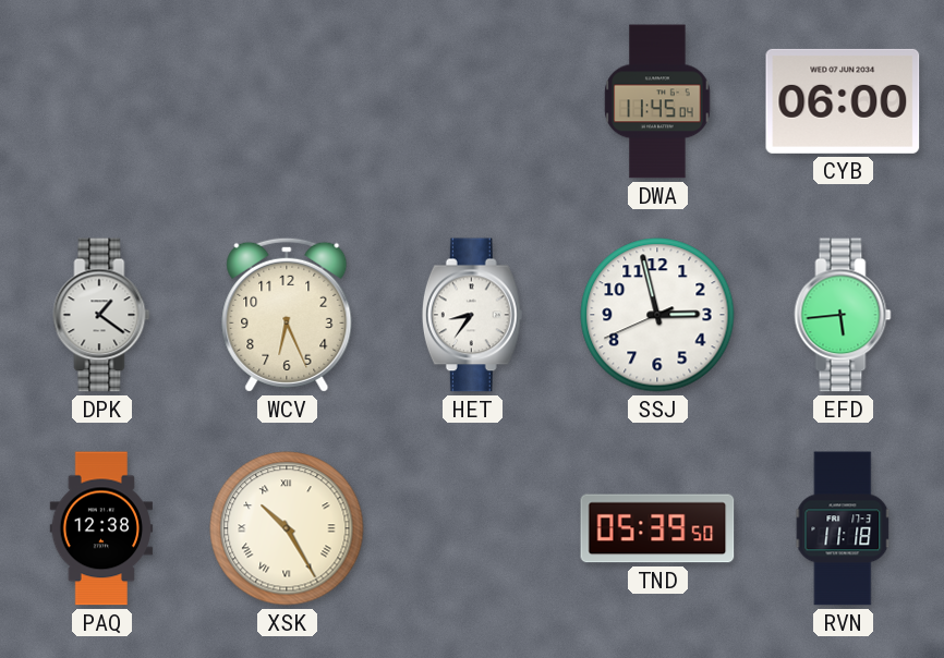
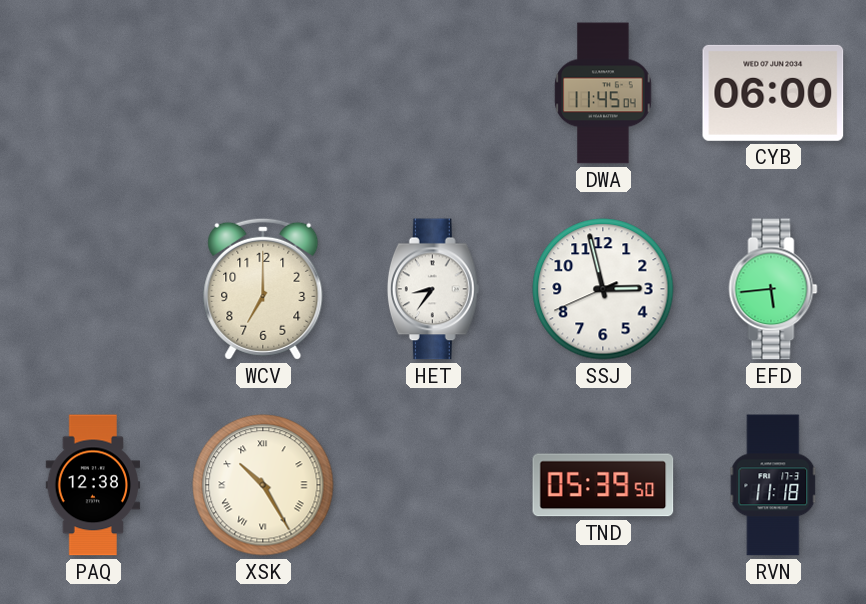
DPK: 1:21 -> none
WCV: 6:26 -> 7:00
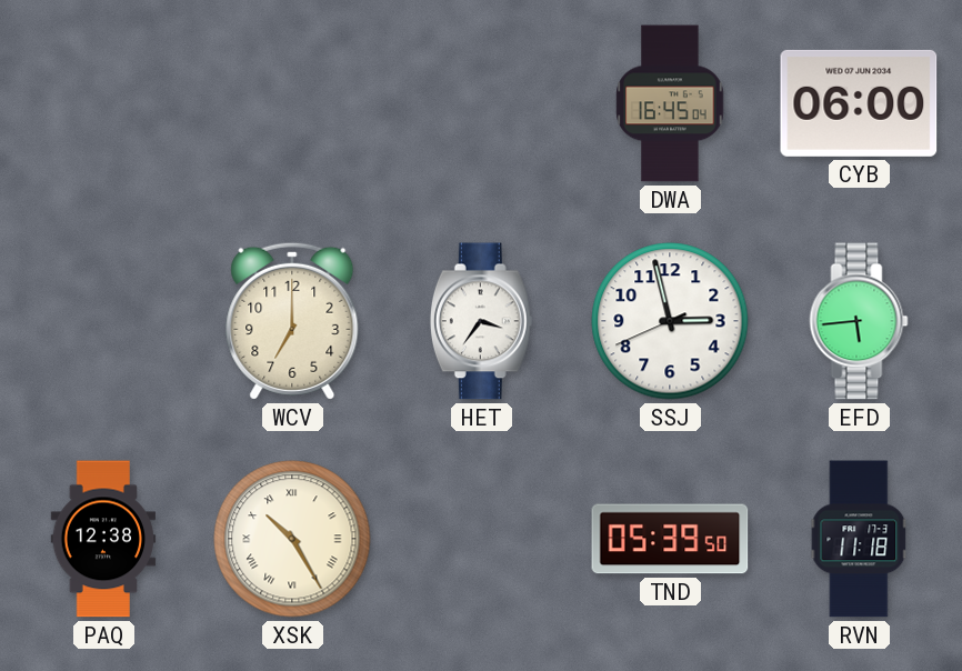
DWA: 11:45 -> 16:45
HET: 8:36 -> 3:36
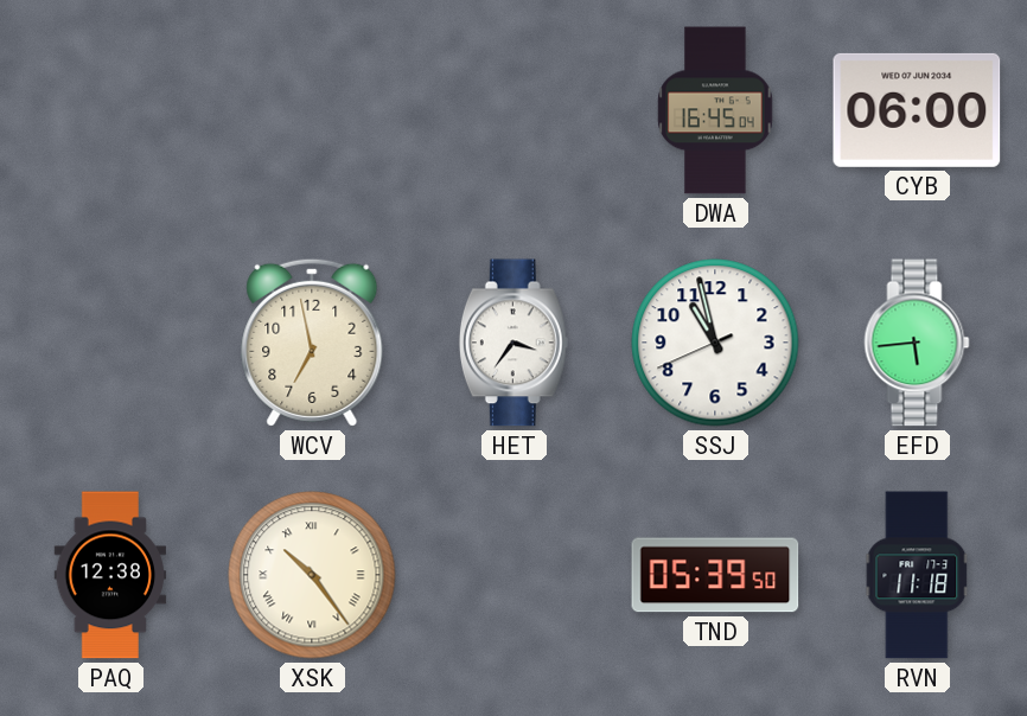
WCV: 7:00 -> 6:58
SSJ: 2:57 -> 10:57
XSK: 10:25 -> 10:24
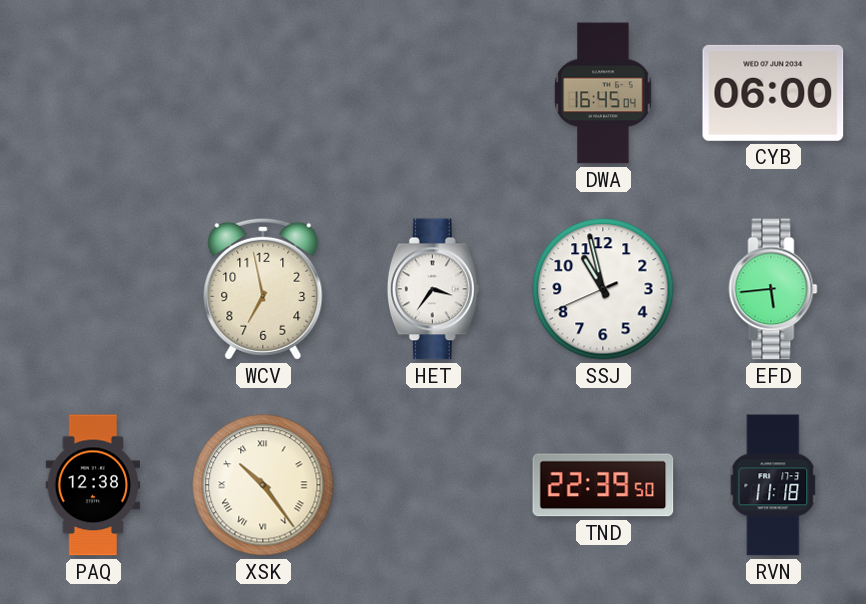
TND: 05:39 -> 22:39
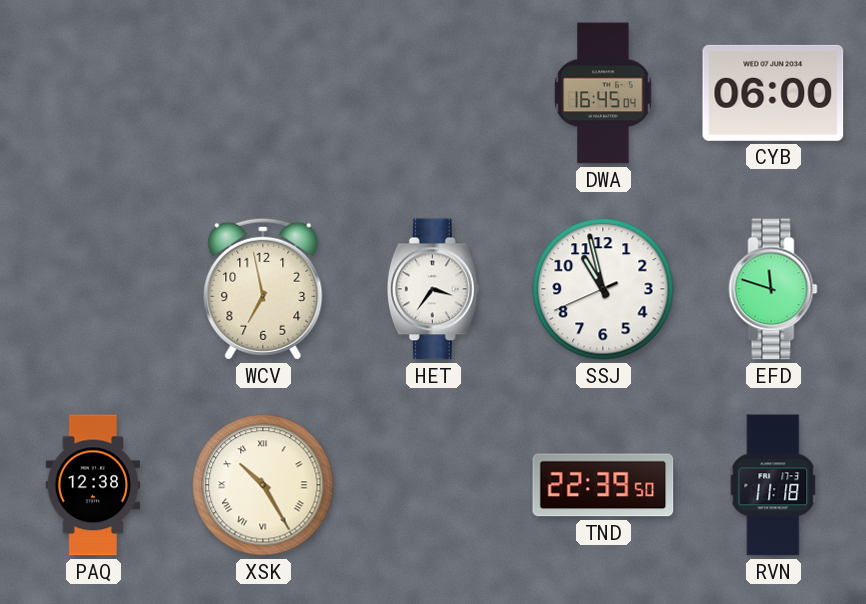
EFD: 5:44 -> 11:48
XSK: 10:24 -> 10:25
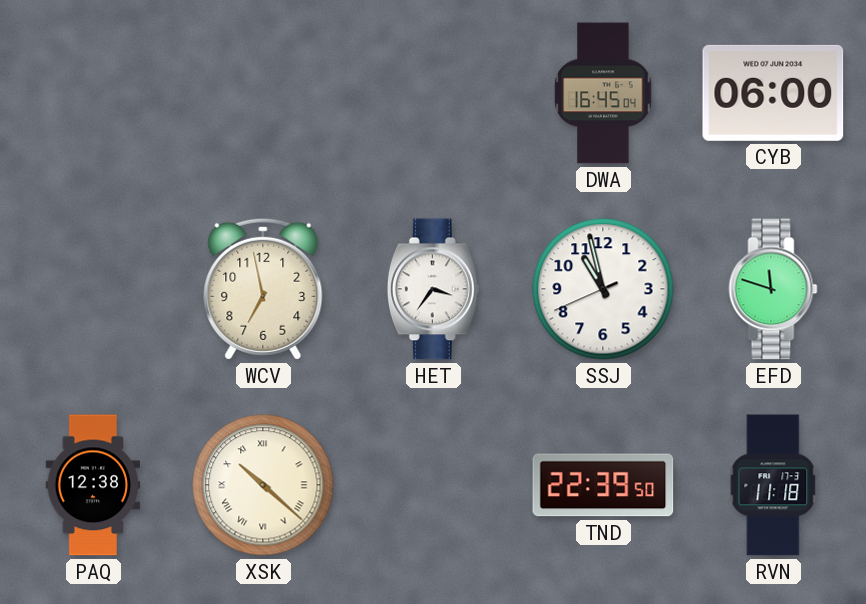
XSK: 10:25 -> 10:22
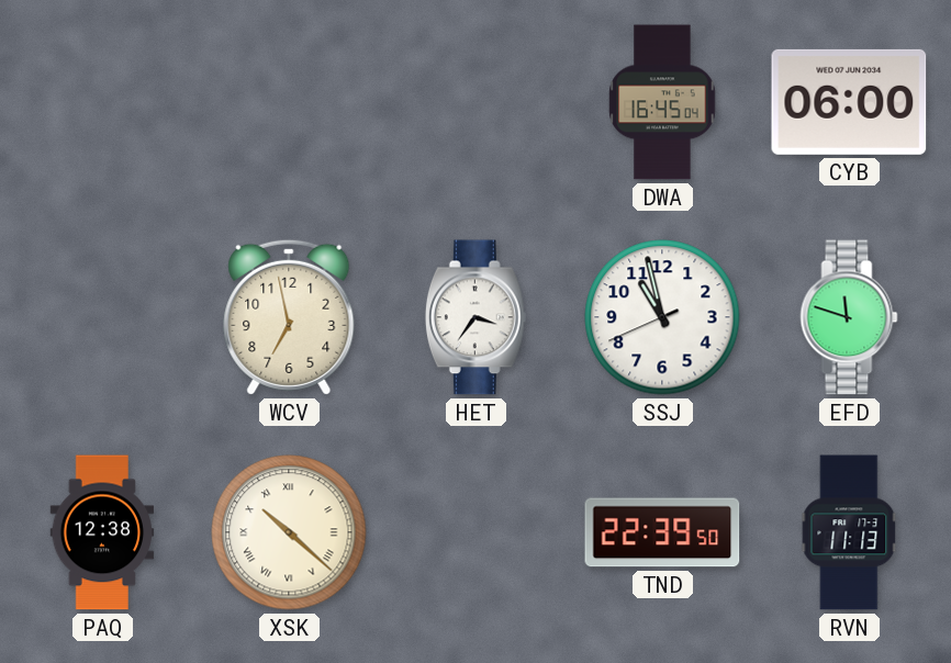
RVN: 11:18 -> 11:13
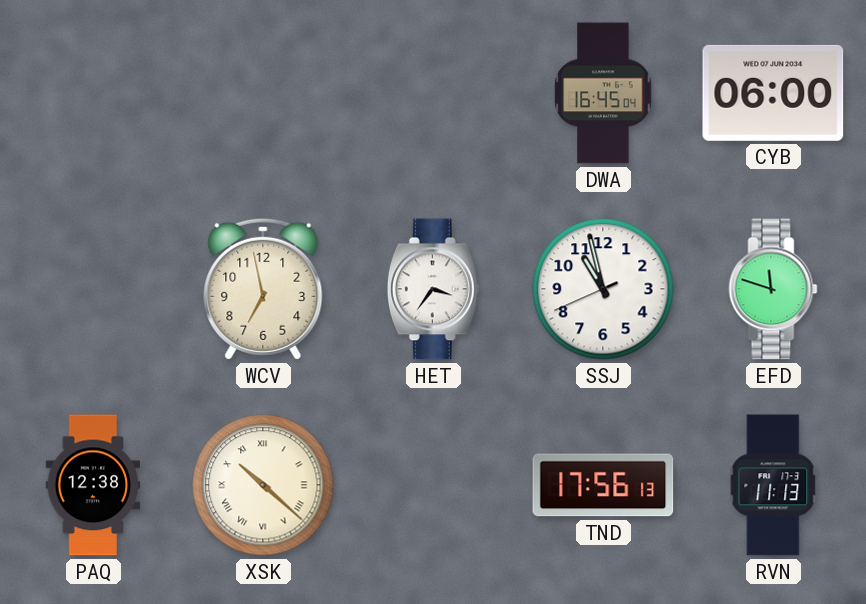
TND: 22:39 -> 17:56
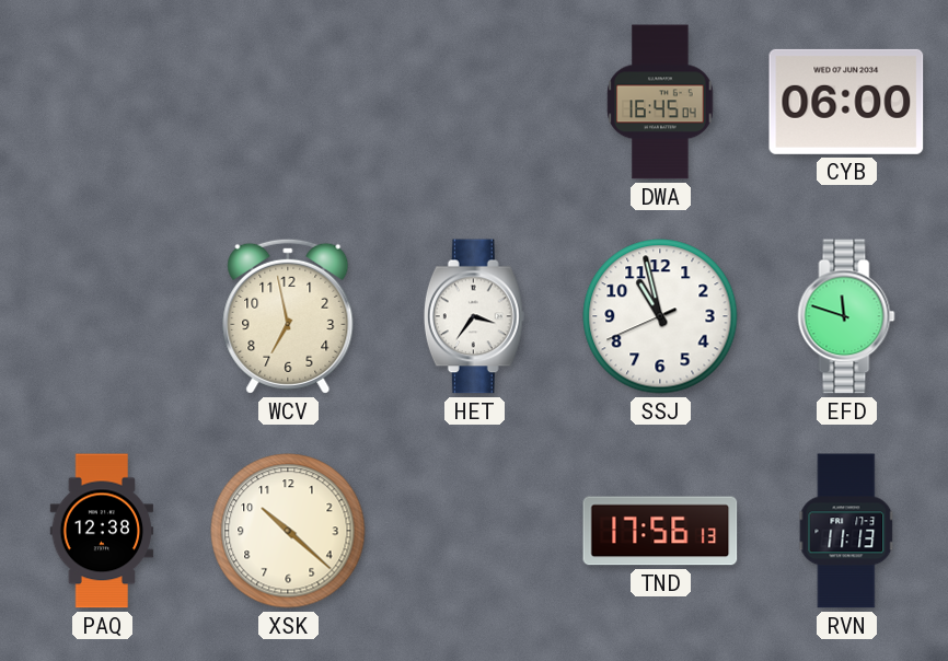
XSK numerals: Roman -> Arabic
